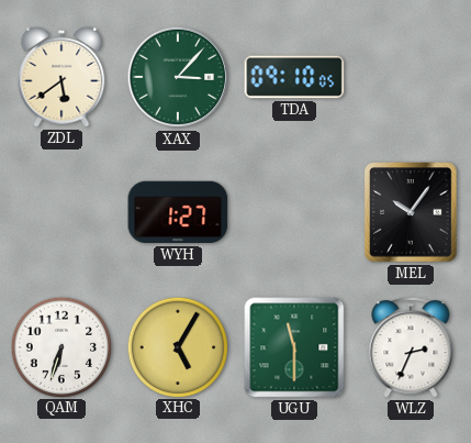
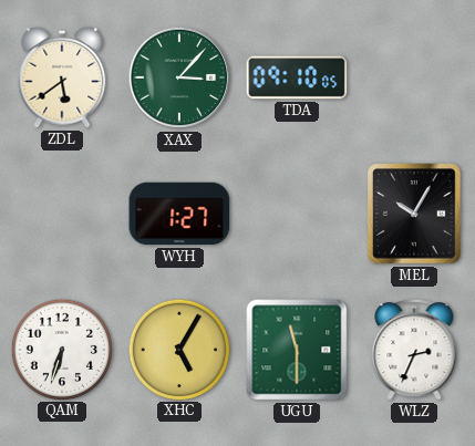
MEL: 10:06 -> 10:05
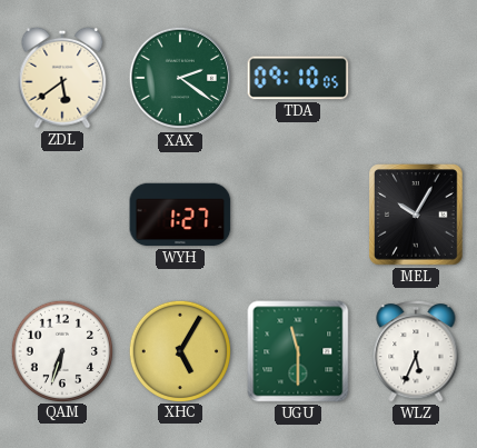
XAX: 3:07 -> 2:21
WLZ: 2:34 -> 5:34
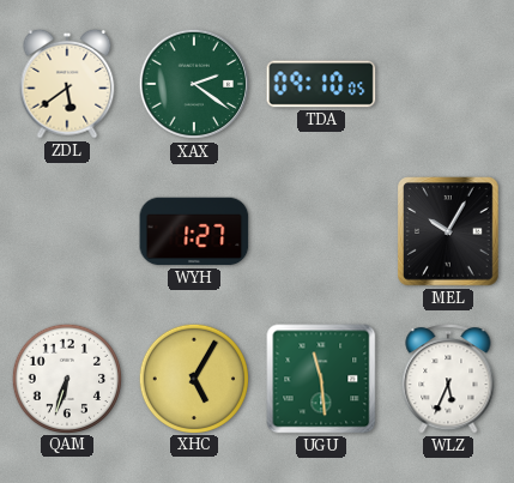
UGU: 11:30 -> 11:29
